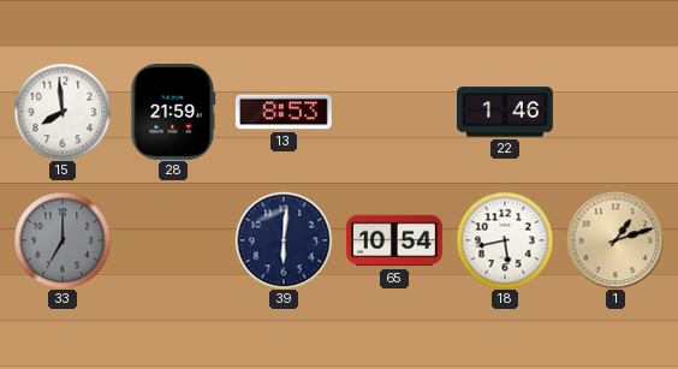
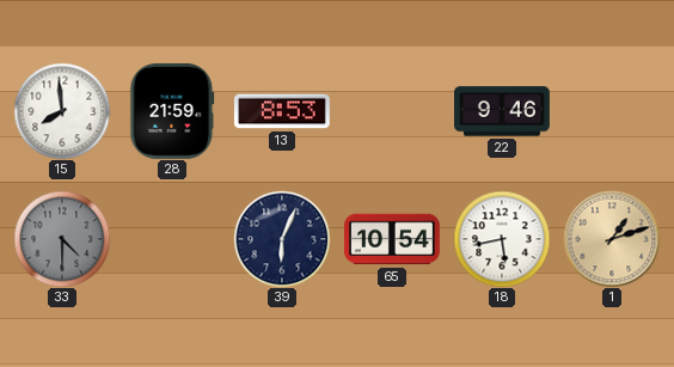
22: 1:46 -> 9:46
33: 7:00 -> 4:30
39: 6:01 -> 6:04
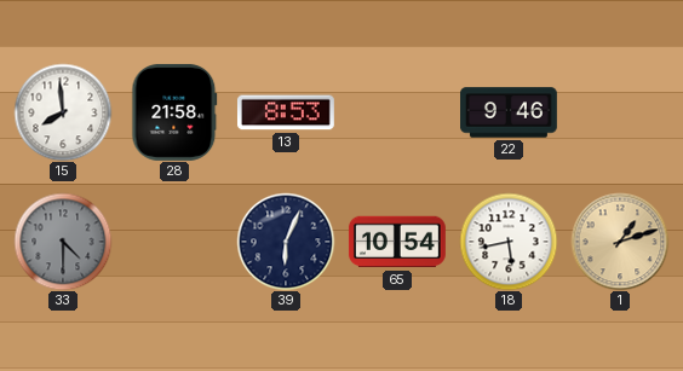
28: 21:59 -> 21:58
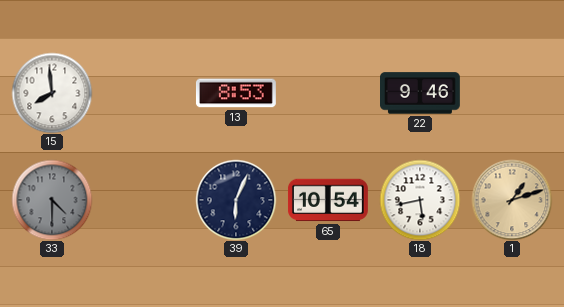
28: 21:58 -> none
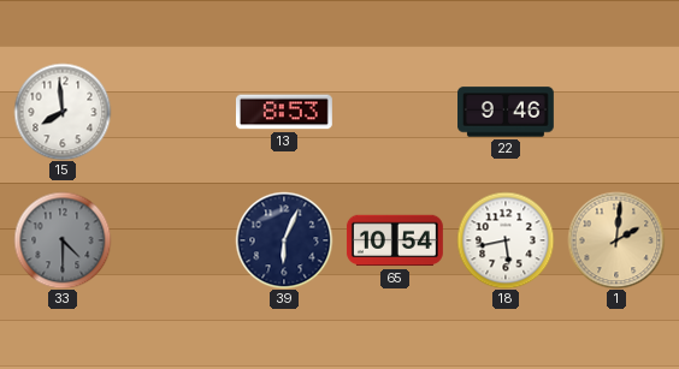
1: 1:12 -> 2:01
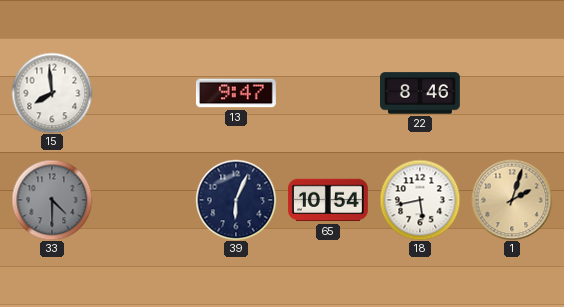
13: 8:53 -> 9:47
22: 9:46 -> 8:46
1: 2:01 -> 2:03
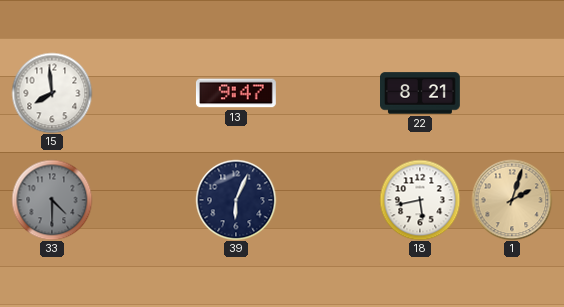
22: 8:46 -> 8:21
65: 10:54 -> none
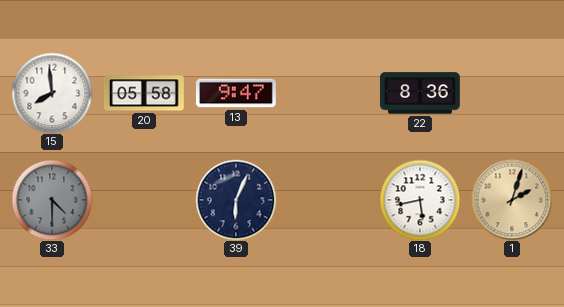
20: none -> 05:58
22: 8:21 -> 8:36
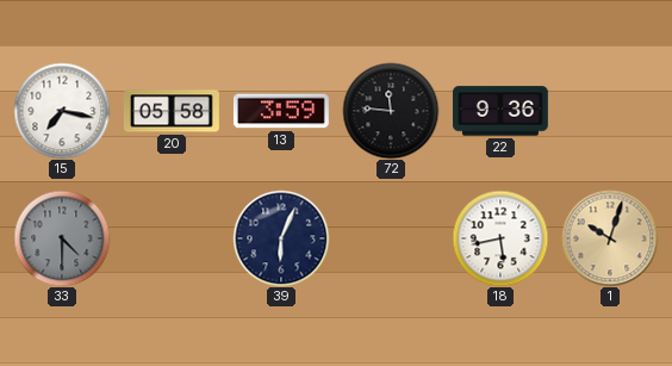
15: 7:59 -> 7:17
13: 9:47 -> 3:59
72: none -> 11:46
22: 8:36 -> 9:36
1: 2:03 -> 10:03
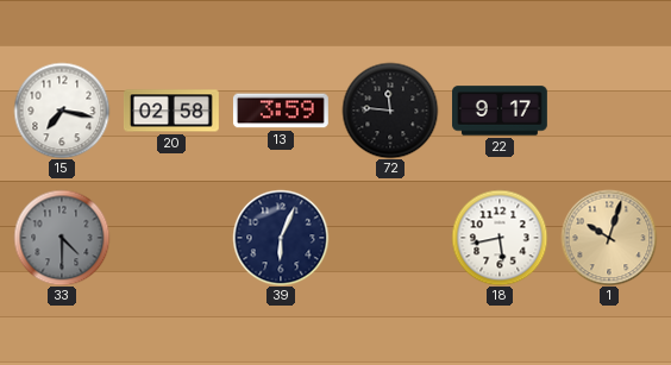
20: 05:58 -> 02:58
22: 9:36 -> 9:17
